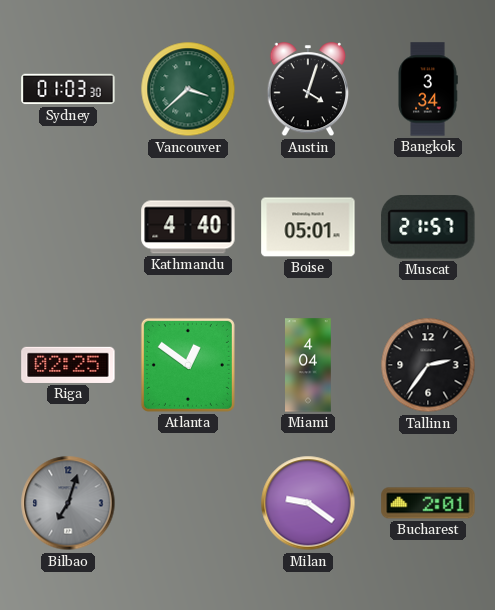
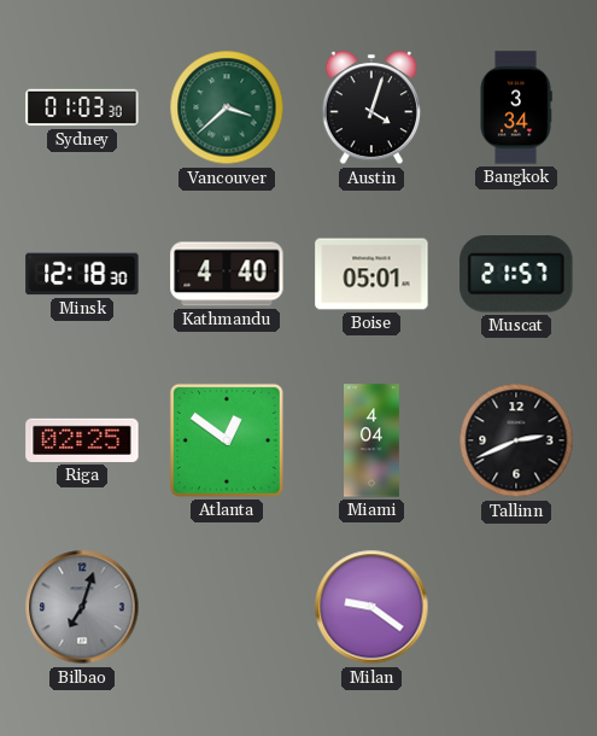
Minsk: none -> 12:18
Tallinn: 2:36 -> 2:41
Bucharest: 2:01 -> none
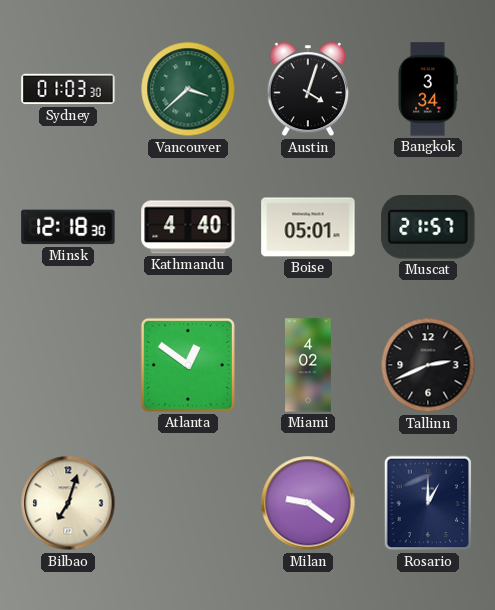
Riga: 02:25 -> none
Miami: 4:04 -> 4:02
Bilbao dial: grey -> cream
Rosario: none -> 1:00
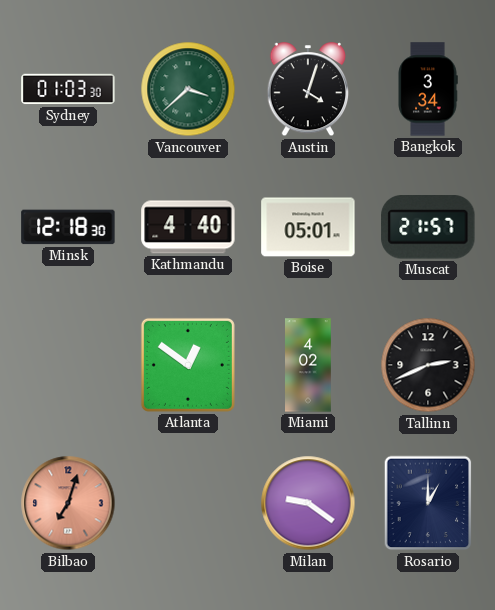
Bilbao dial: cream -> salmon
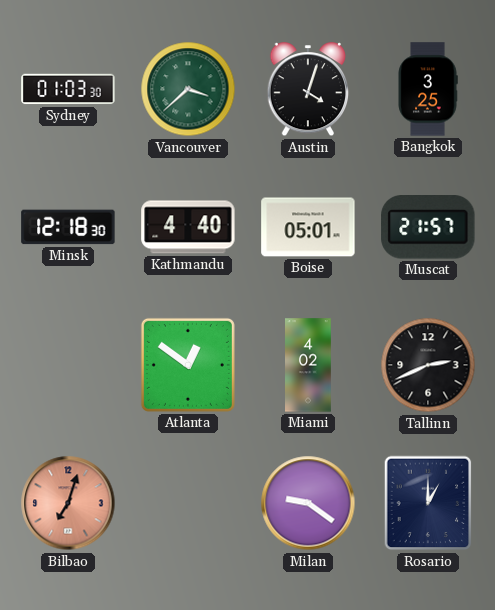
Bangkok: 3:34 -> 3:25
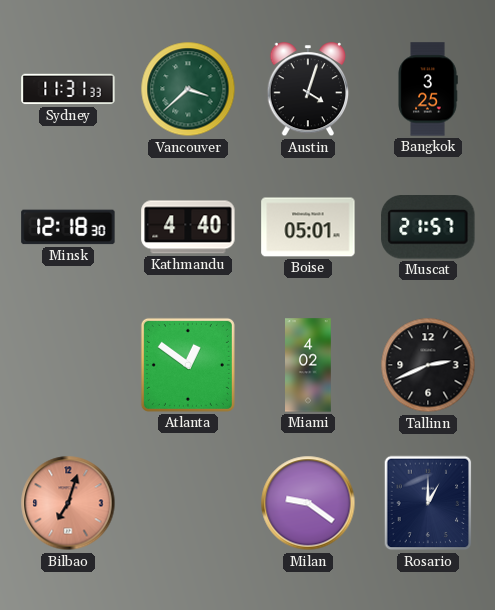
Sydney: 01:03 -> 11:31
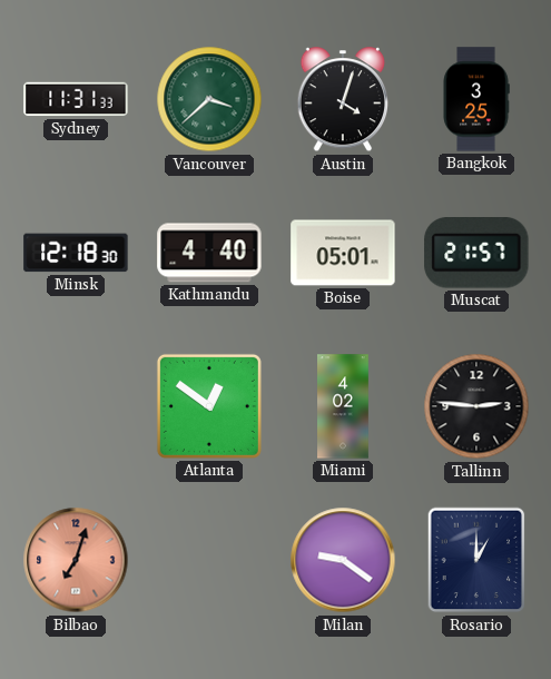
Tallinn: 2:41 -> 2:46
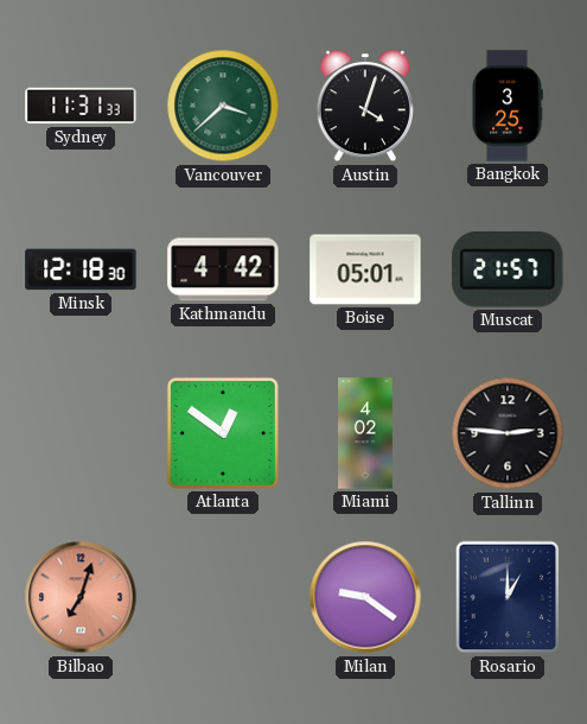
Kathmandu: 4:40 -> 4:42
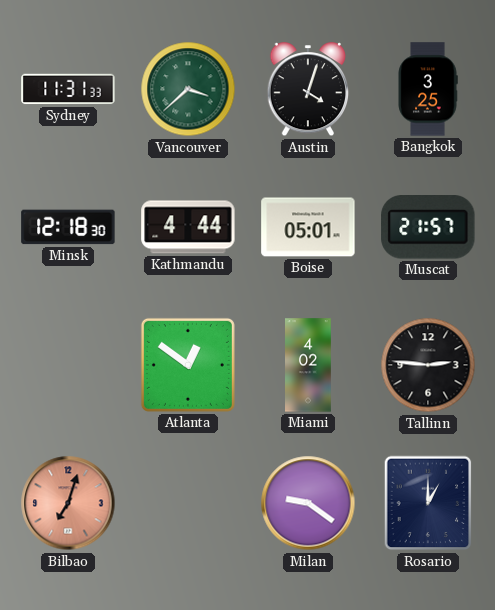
Kathmandu: 4:42 -> 4:44
